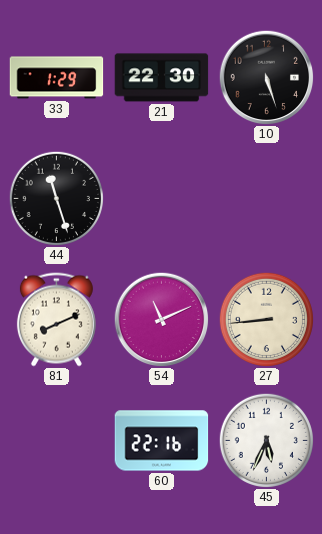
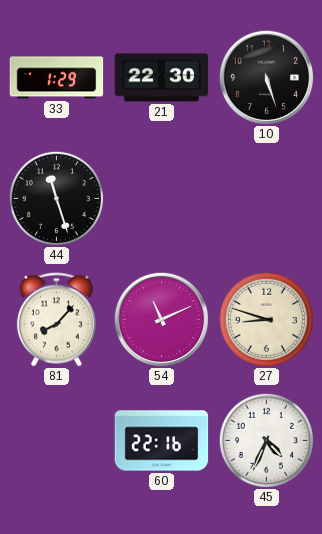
81: 8:11 -> 8:07
27: 8:44 -> 8:48
45: 5:34 -> 4:34
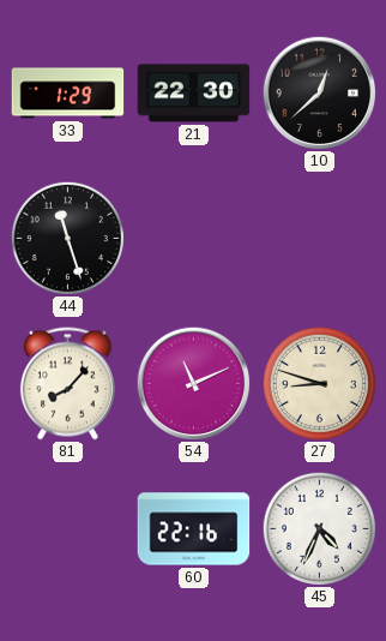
10: 5:27 -> 12:38
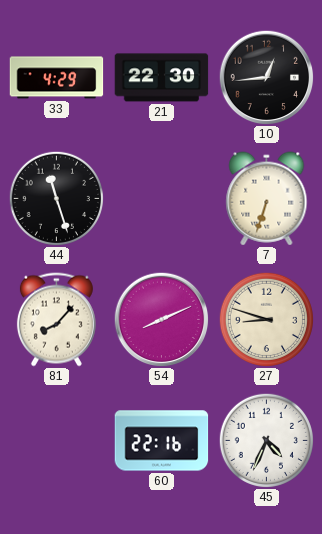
33: 1:29 -> 4:29
10: 12:38 -> 12:44
7: none -> 6:33
54: 11:11 -> 8:11
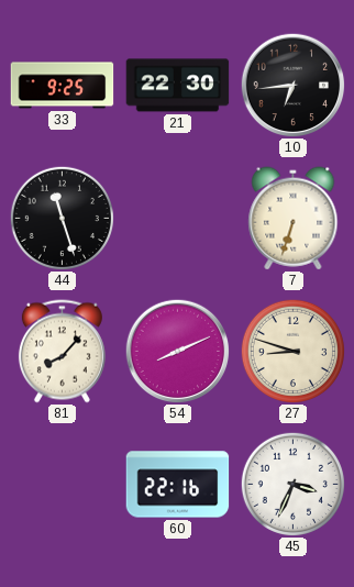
33: 4:29 -> 9:25
10: 12:44 -> 6:44
45: 4:34 -> 3:34
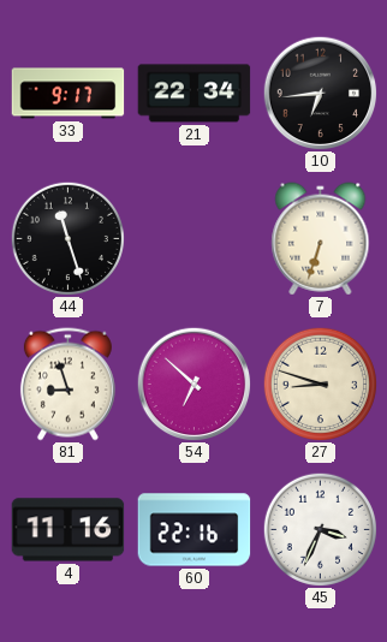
33: 9:25 -> 9:17
21: 22:30 -> 22:34
81: 8:07 -> 8:57
54: 8:11 -> 6:52
4: none -> 11:16
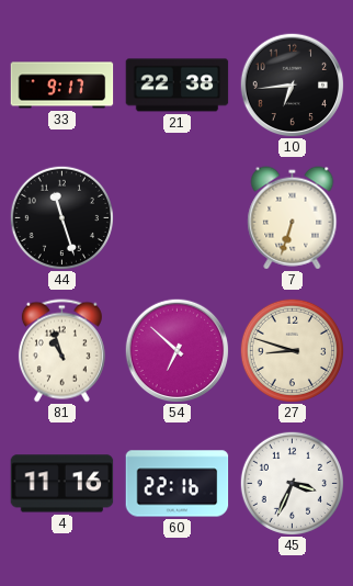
21: 22:34 -> 22:38
81: 8:57 -> 10:57
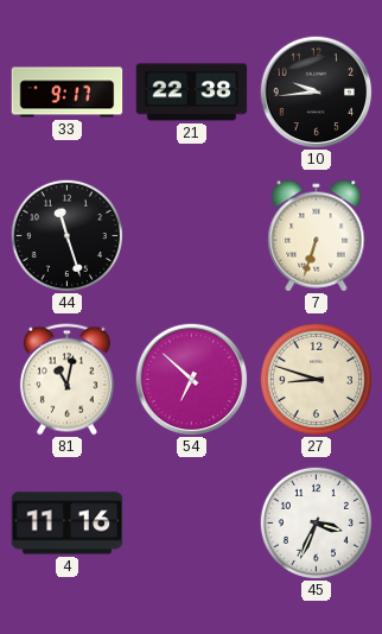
10: 6:44 -> 9:44
81: 10:57 -> 11:02
60: 22:16 -> none
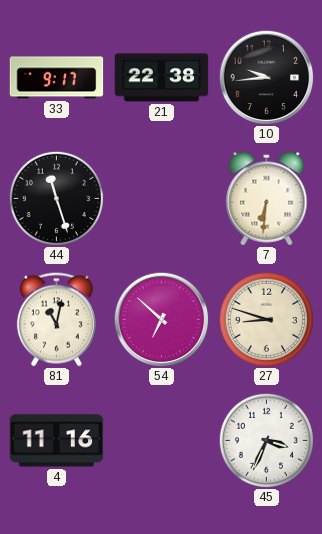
7: 6:33 -> 6:31
